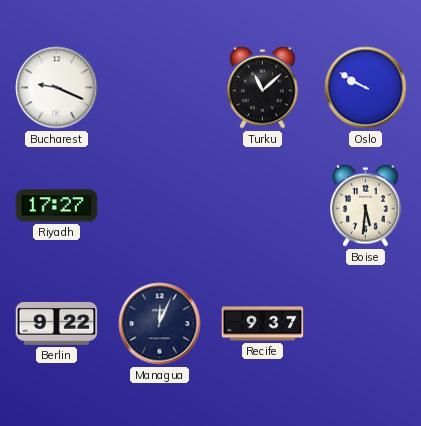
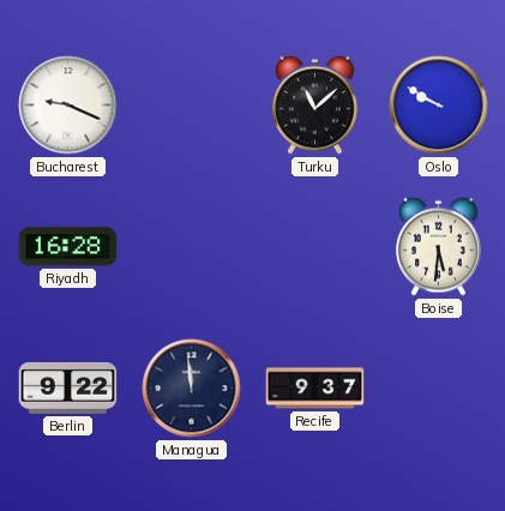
Riyadh: 17:27 -> 16:28
Managua: 12:04 -> 11:59
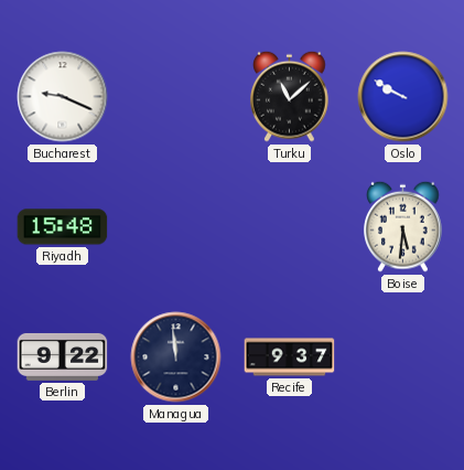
Riyadh: 16:28 -> 15:48
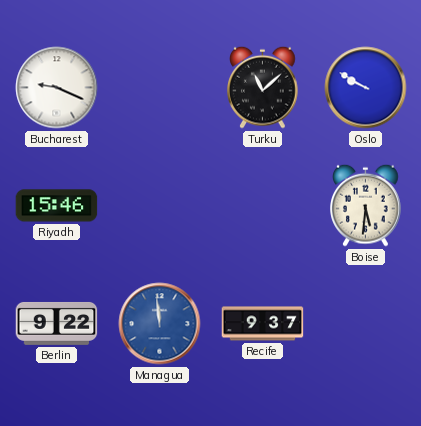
Riyadh: 15:48 -> 15:46
Managua dial: navy -> blue
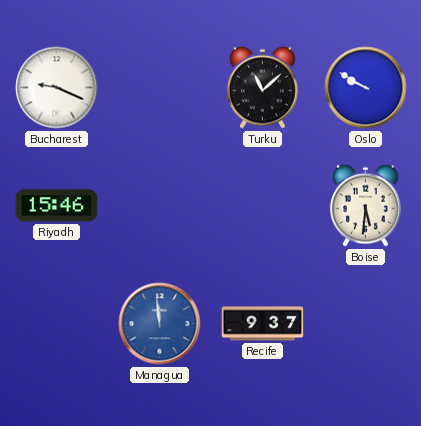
Berlin: 9:22 -> none
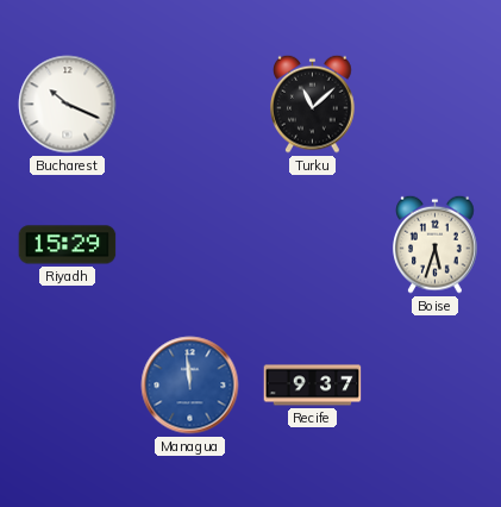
Bucharest: 9:19 -> 10:19
Oslo: 9:50 -> none
Riyadh: 15:46 -> 15:29
Boise: 5:31 -> 5:33
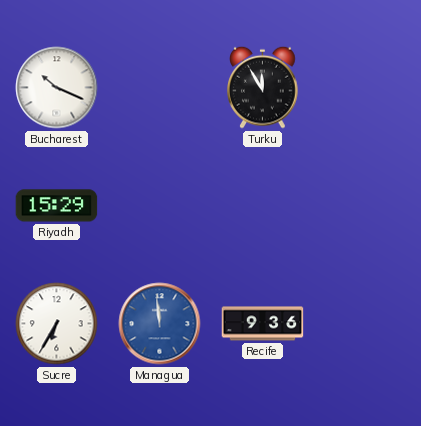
Turku: 11:08 -> 11:55
Boise: 5:33 -> none
Sucre: none -> 6:35
Recife: 9:37 -> 9:36
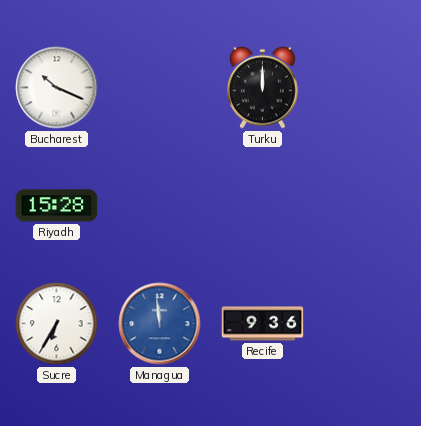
Turku: 11:55 -> 12:00
Riyadh: 15:29 -> 15:28
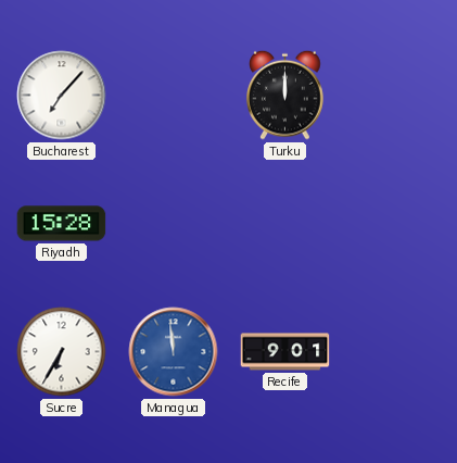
Bucharest: 10:19 -> 7:07
Recife: 9:36 -> 9:01
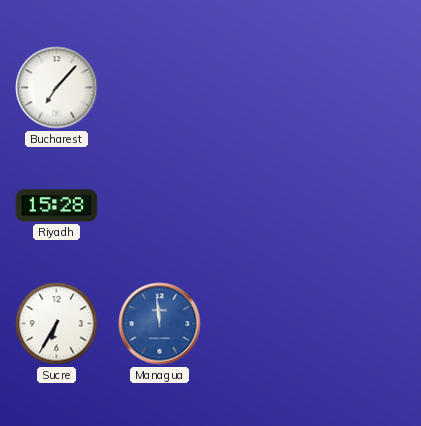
Turku: 12:00 -> none
Recife: 9:01 -> none
